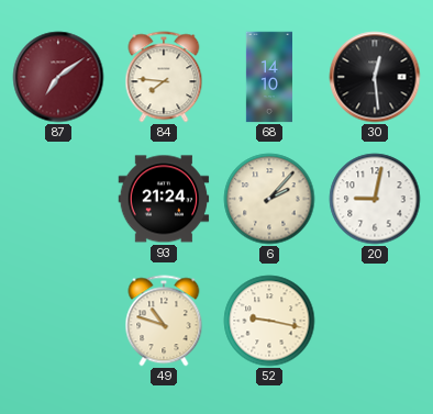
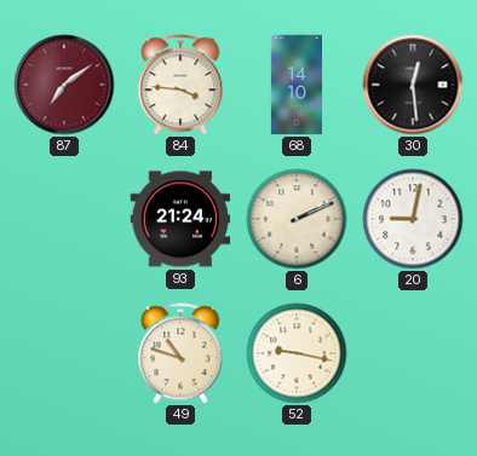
84: 7:46 -> 3:46
6: 2:07 -> 2:11
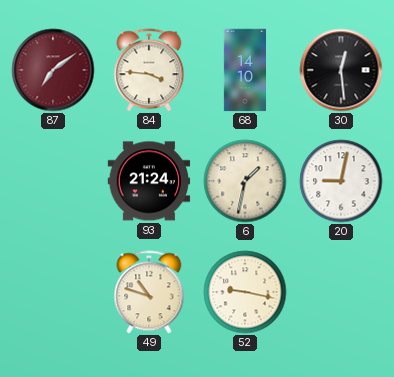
6: 2:11 -> 1:32
